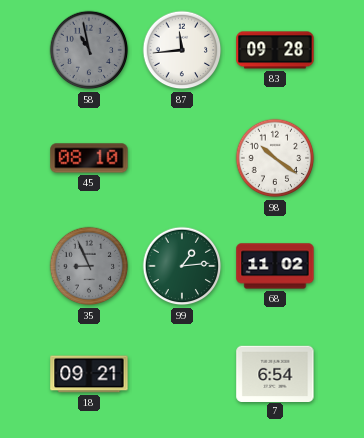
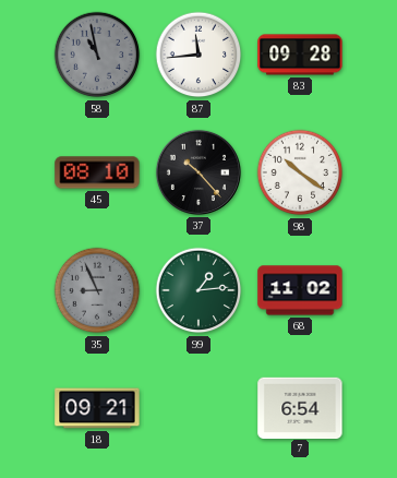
37: none -> 10:23
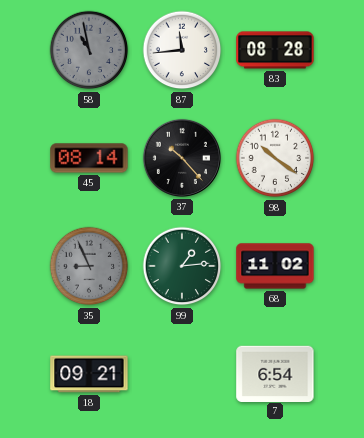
83: 09:28 -> 08:28
45: 08:10 -> 08:14
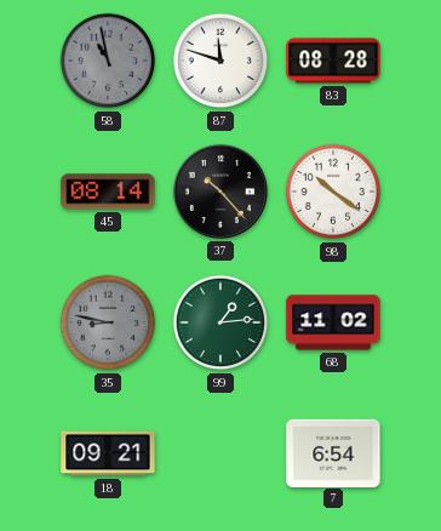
87: 11:44 -> 11:48
35: 8:56 -> 8:47
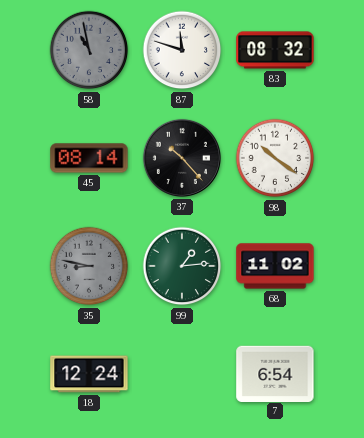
83: 08:28 -> 08:32
18: 09:21 -> 12:24
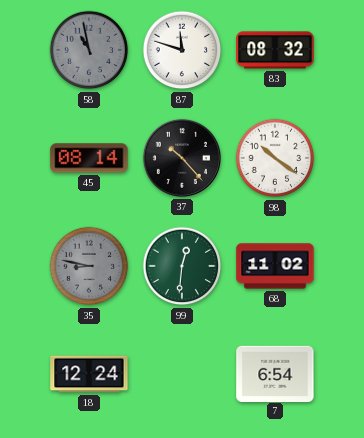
99: 1:14 -> 12:31
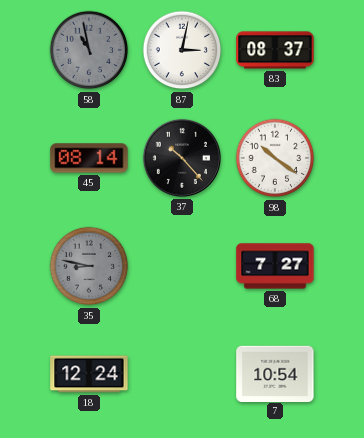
87: 11:48 -> 3:02
83: 08:32 -> 08:37
99: 12:31 -> none
68: 11:02 -> 7:27
7: 6:54 -> 10:54
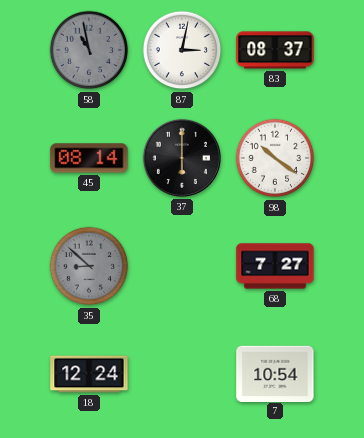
37: 10:23 -> 6:00
35: 8:47 -> 8:52
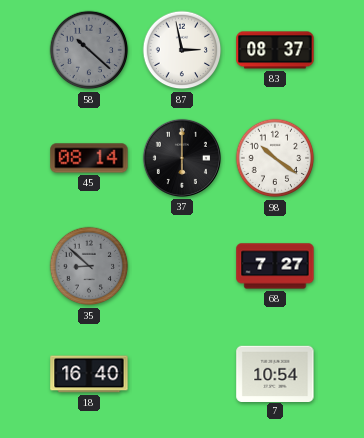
58: 10:58 -> 10:22
87: 3:02 -> 2:58
18: 12:24 -> 16:40
